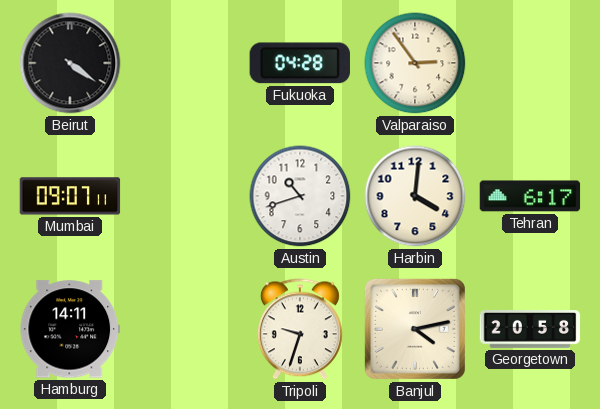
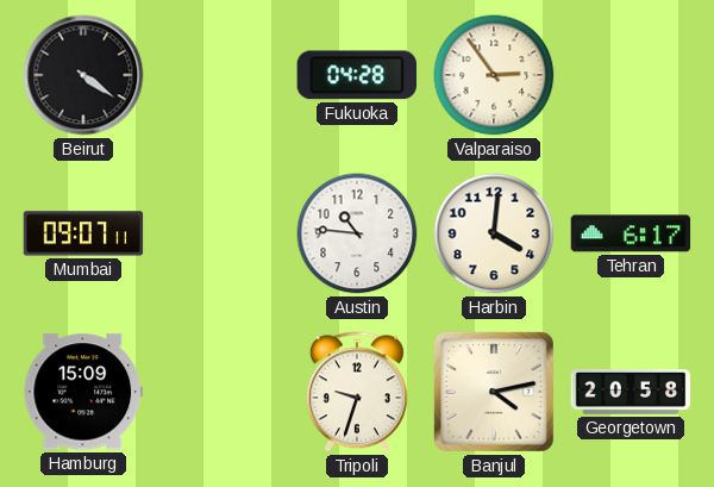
Austin: 10:42 -> 10:46
Hamburg: 14:11 -> 15:09
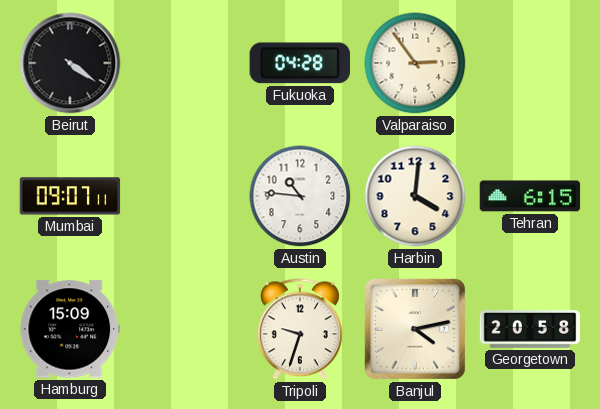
Tehran: 6:17 -> 6:15
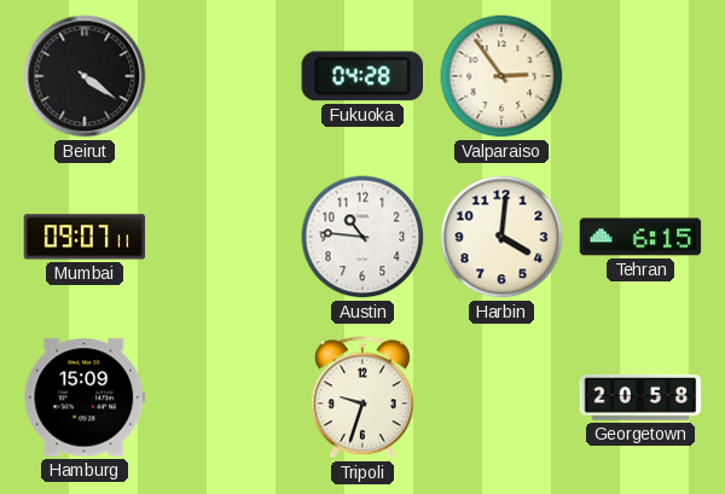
Banjul: 4:13 -> none
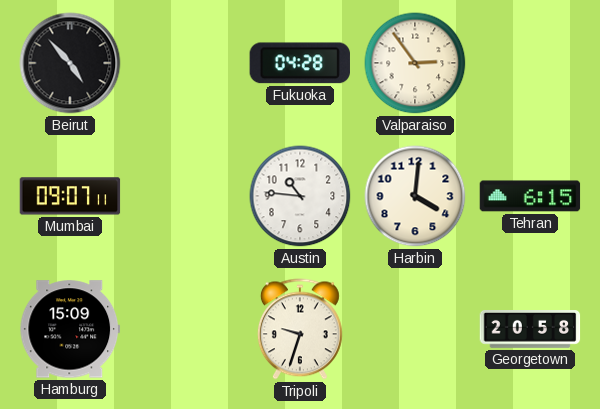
Beirut: 4:21 -> 4:53
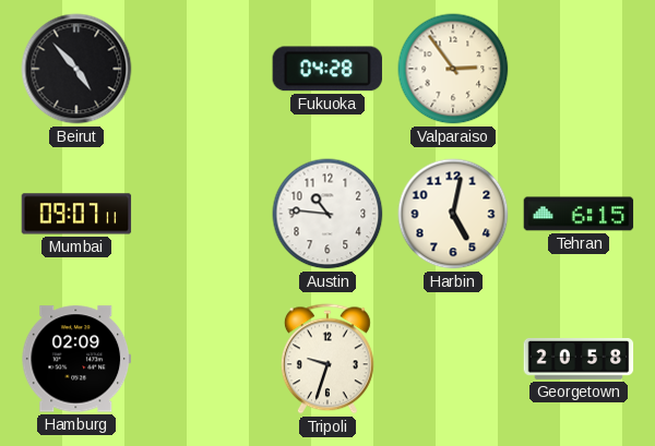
Harbin: 4:01 -> 5:02
Hamburg: 15:09 -> 02:09
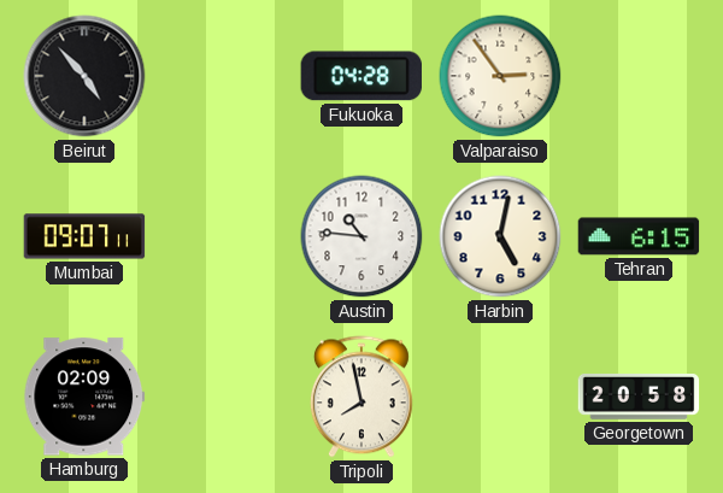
Tripoli: 9:33 -> 7:58
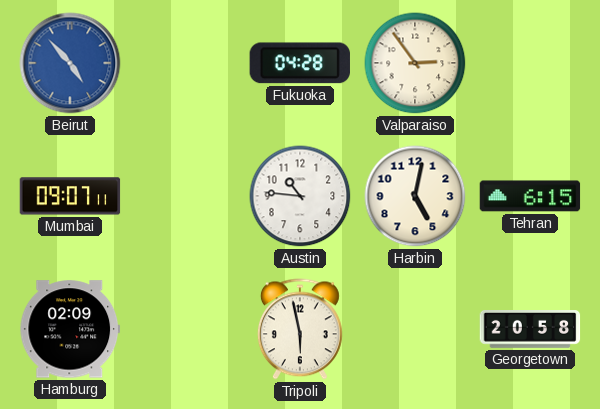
Beirut dial: black -> blue
Tripoli: 7:58 -> 5:58
